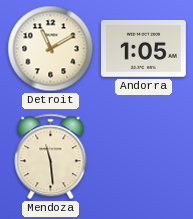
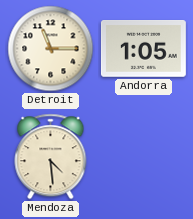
Detroit: 11:10 -> 11:15
Mendoza: 11:29 -> 4:29
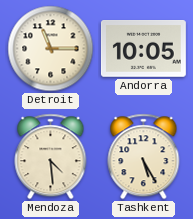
Andorra: 1:05 -> 10:05
Tashkent: none -> 5:25
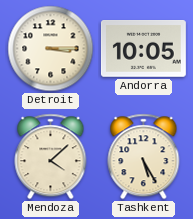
Detroit: 11:15 -> 3:15
Mendoza: 4:29 -> 4:08
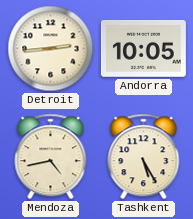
Detroit: 3:15 -> 2:44
Mendoza: 4:08 -> 4:43
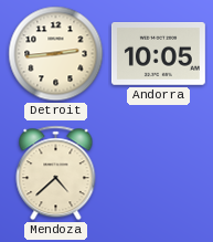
Mendoza: 4:43 -> 4:38
Tashkent: 5:25 -> none
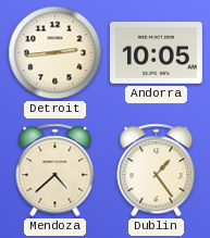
Dublin: none -> 1:24
